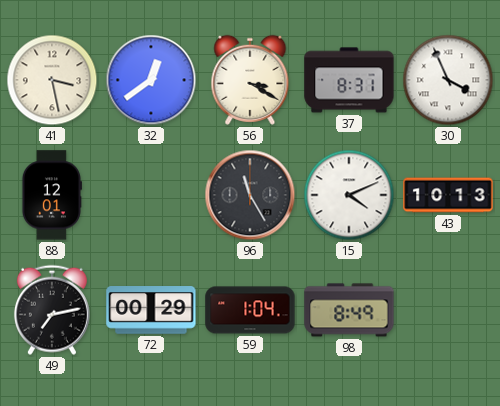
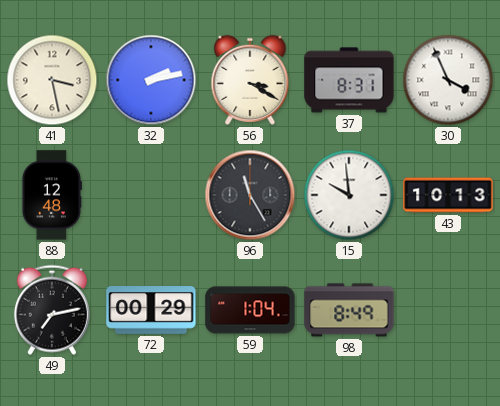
32: 12:39 -> 2:13
88: 12:01 -> 12:48
15: 4:11 -> 9:59
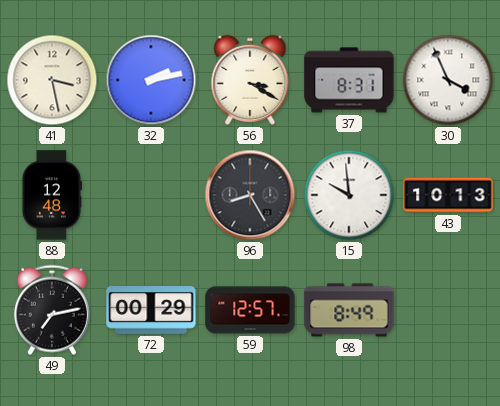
96: 11:25 -> 8:25
59: 1:04 -> 12:57
